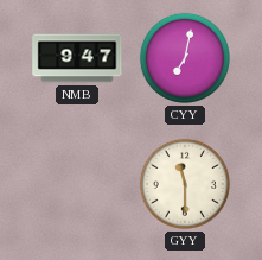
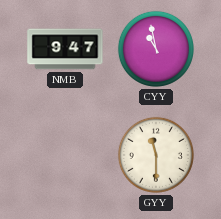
CYY: 7:02 -> 10:58
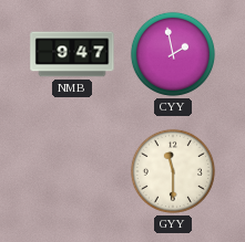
CYY: 10:58 -> 1:58
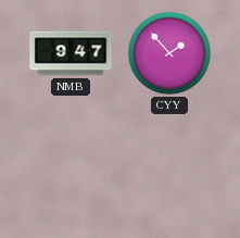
CYY: 1:58 -> 1:53
GYY: 11:30 -> none
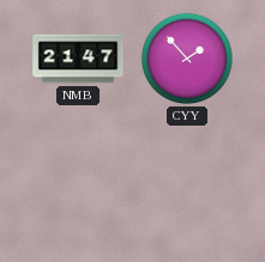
NMB: 9:47 -> 21:47
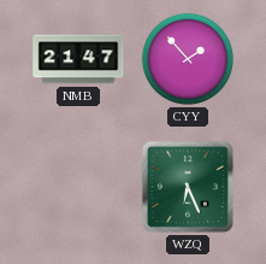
WZQ: none -> 6:26
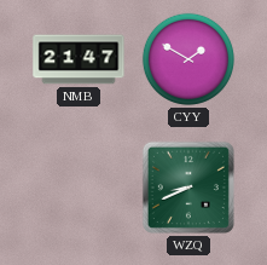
CYY: 1:53 -> 1:50
WZQ: 6:26 -> 8:41
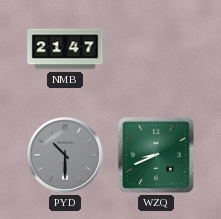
CYY: 1:50 -> none
PYD: none -> 10:30
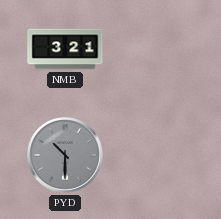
NMB: 21:47 -> 3:21
WZQ: 8:41 -> none
